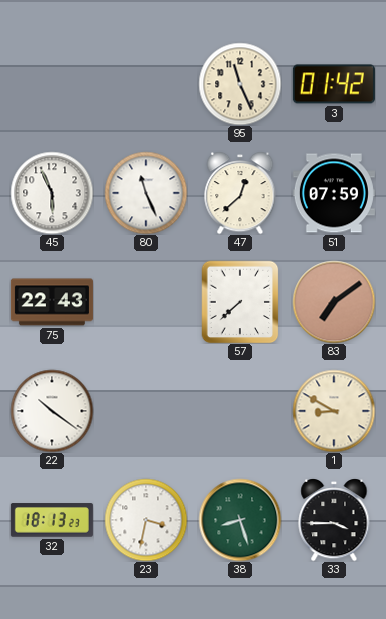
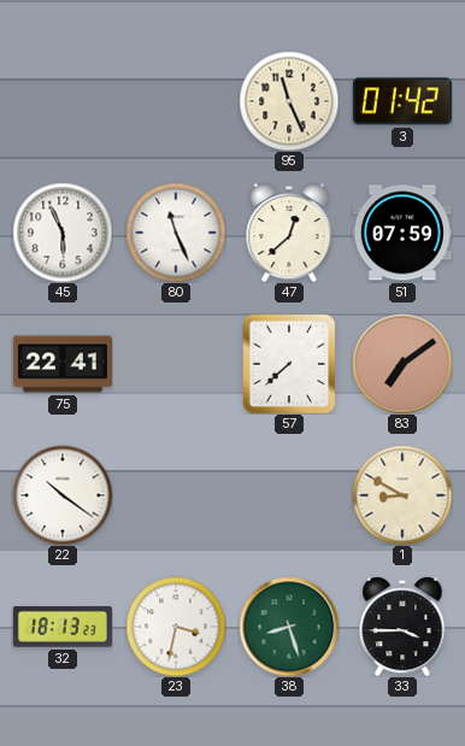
75: 22:43 -> 22:41
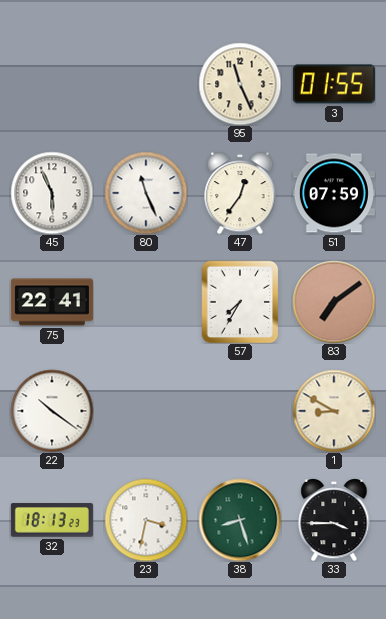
3: 01:42 -> 01:55
47: 12:38 -> 12:36
57: 7:38 -> 7:35
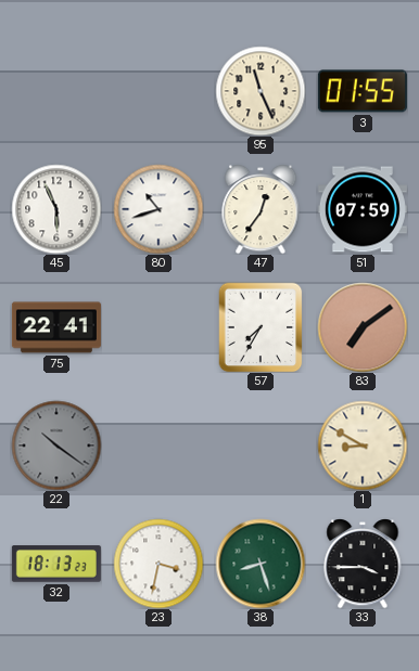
80: 11:26 -> 10:42
22 dial: white -> grey
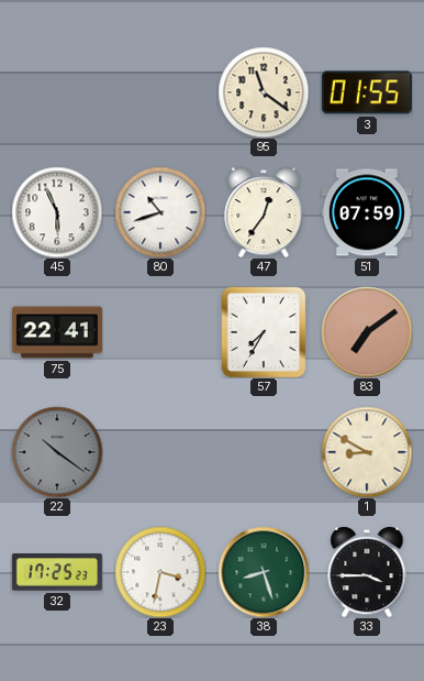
95: 11:26 -> 11:21
32: 18:13 -> 17:25
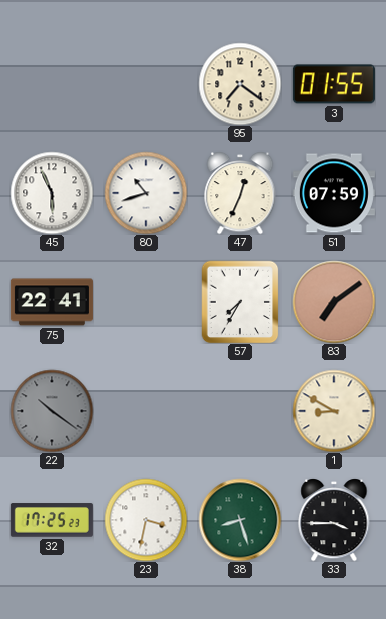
95: 11:21 -> 7:21
47: 12:36 -> 12:34
